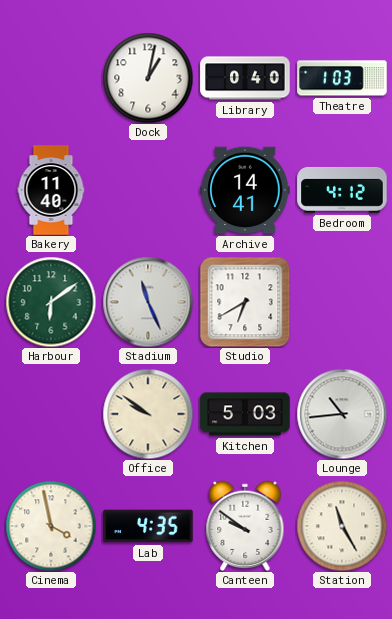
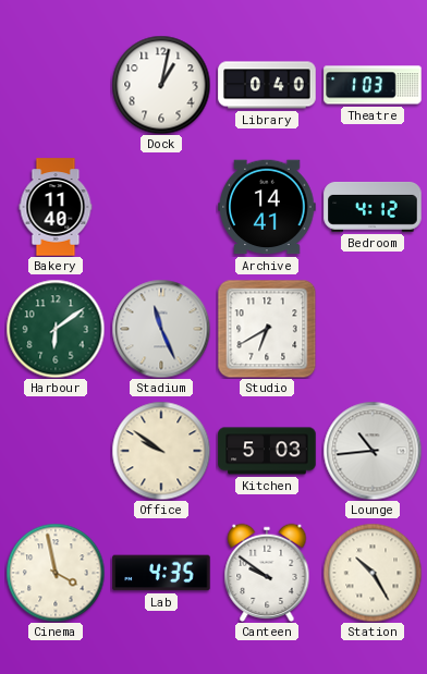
Station: 11:25 -> 10:25
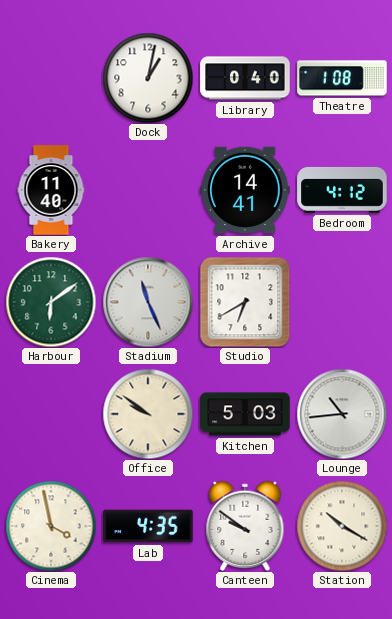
Theatre: 1:03 -> 1:08
Station: 10:25 -> 10:20
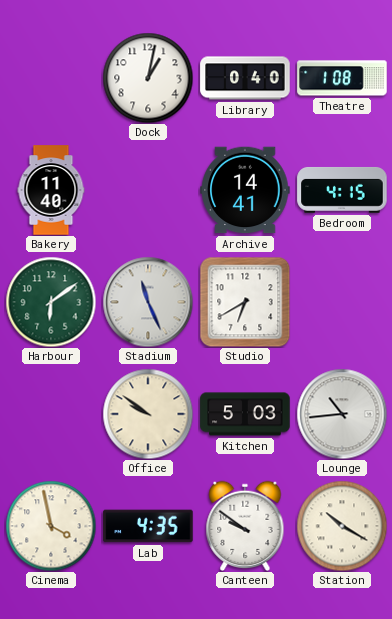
Bedroom: 4:12 -> 4:15
